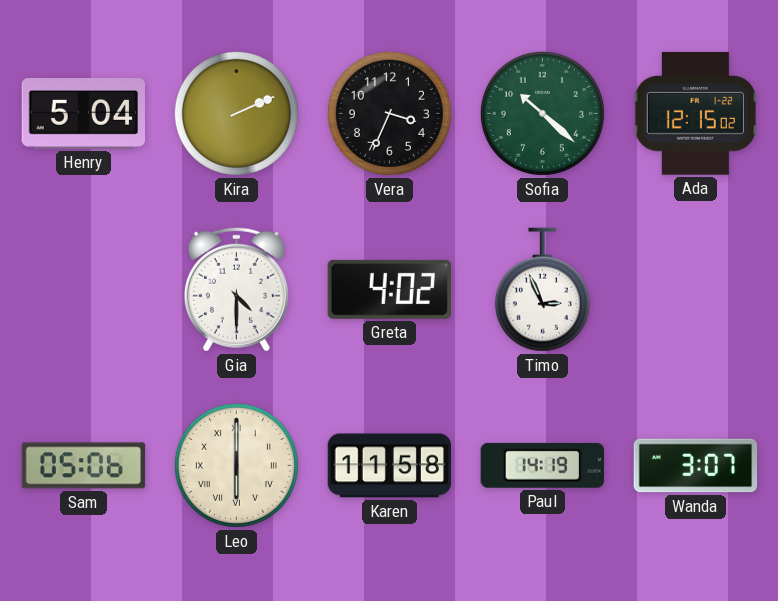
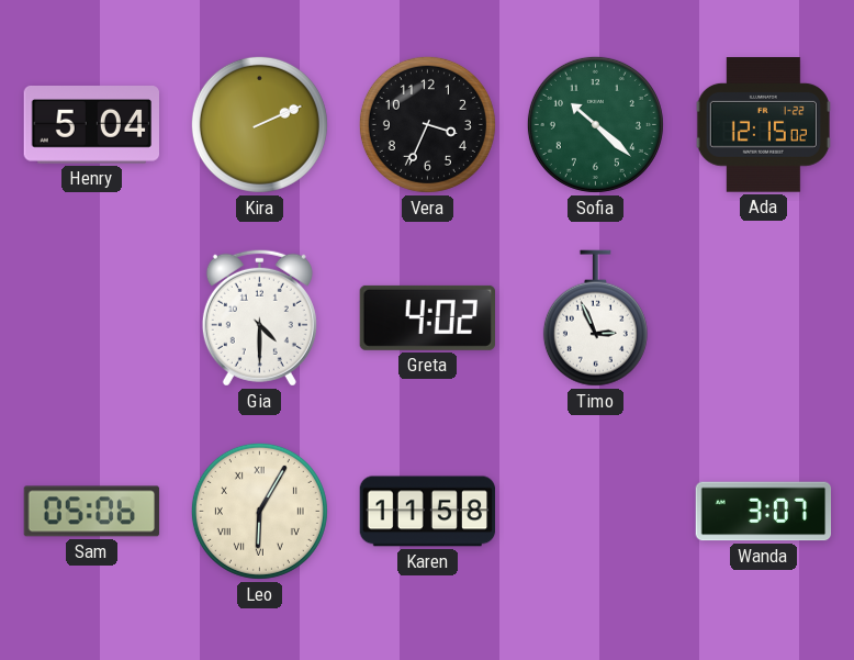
Leo: 6:00 -> 6:05
Paul: 14:19 -> none
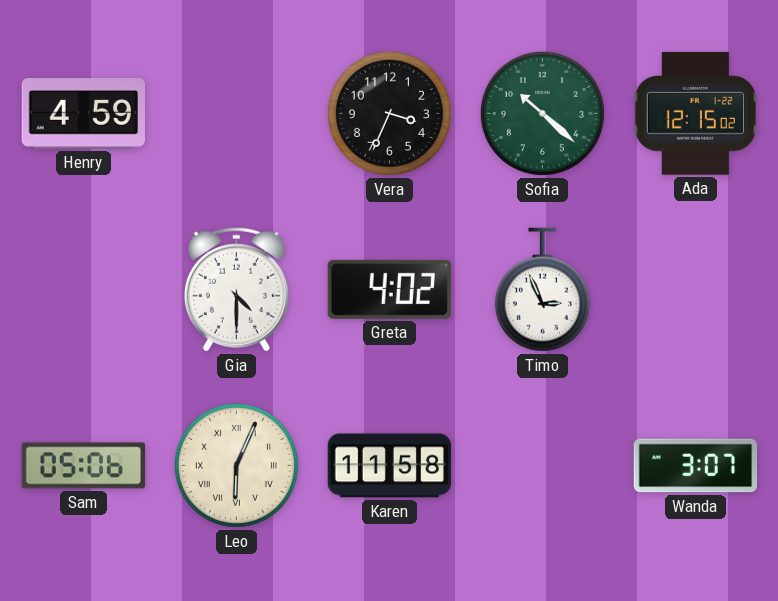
Henry: 5:04 -> 4:59
Kira: 2:11 -> none
Leo: 6:05 -> 6:04
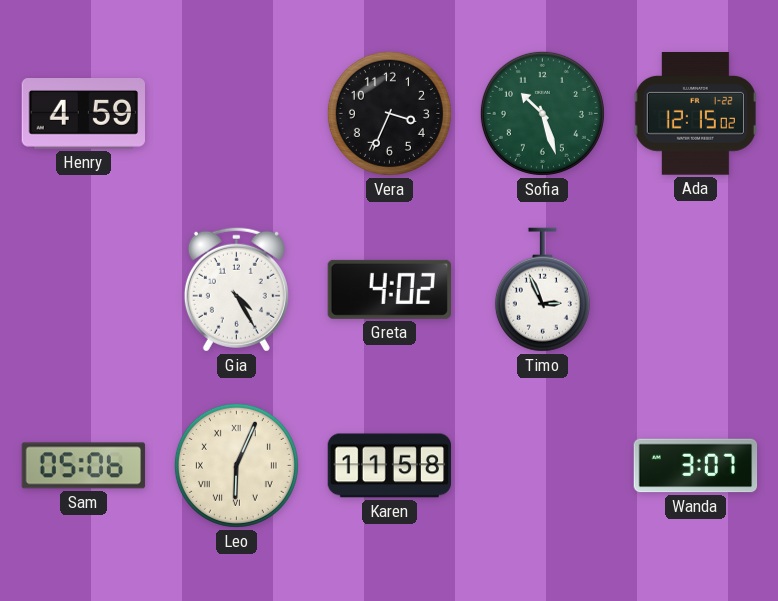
Sofia: 10:22 -> 10:27
Gia: 4:30 -> 4:25
